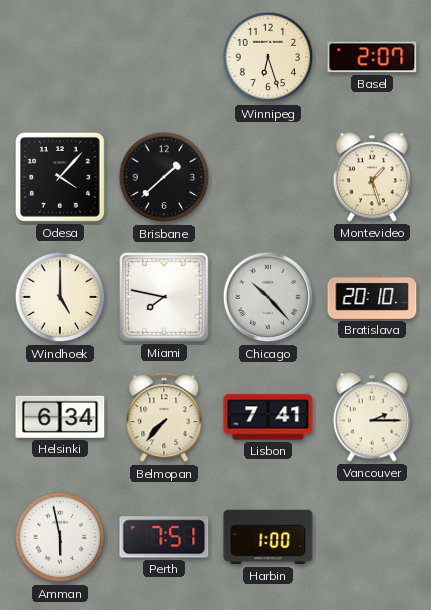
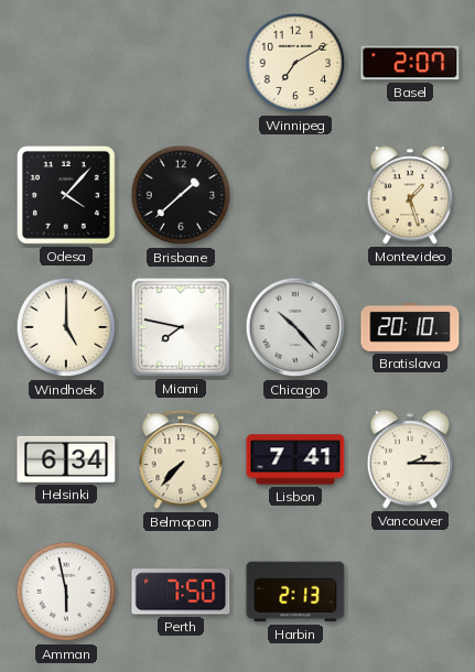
Winnipeg: 6:27 -> 7:10
Perth: 7:51 -> 7:50
Harbin: 1:00 -> 2:13
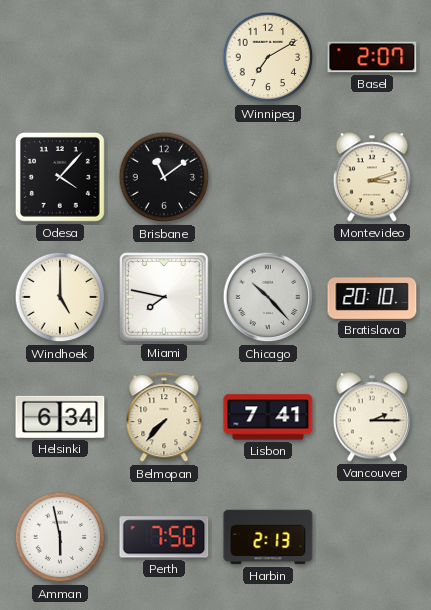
Brisbane: 1:38 -> 11:09
Montevideo: 1:27 -> 3:12
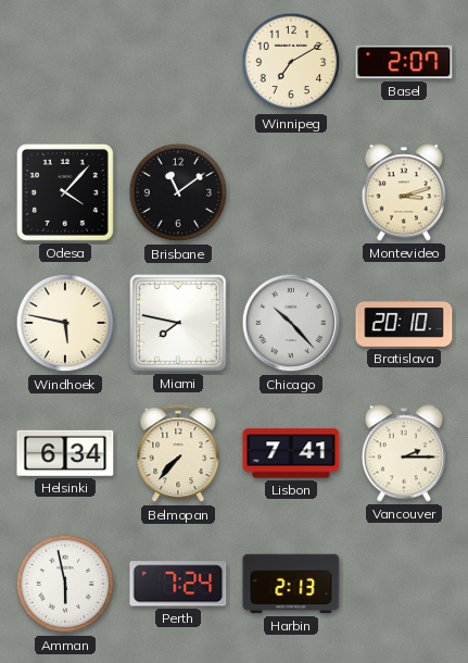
Windhoek: 5:00 -> 5:47
Perth: 7:50 -> 7:24
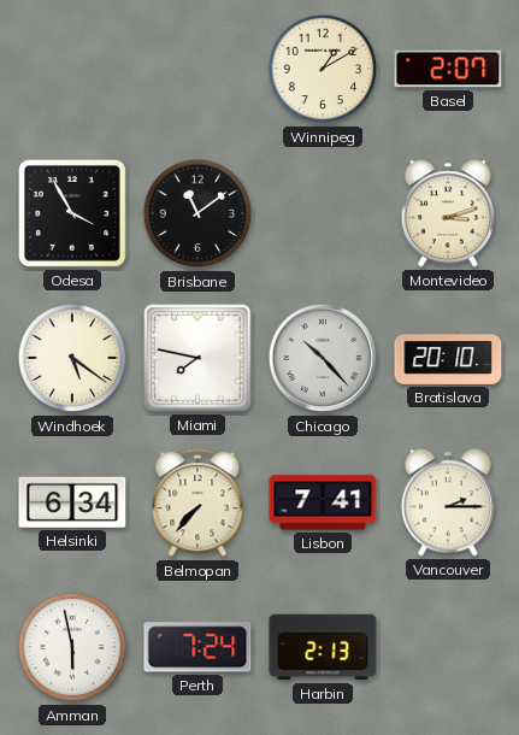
Winnipeg: 7:10 -> 1:10
Odesa: 4:07 -> 3:55
Windhoek: 5:47 -> 5:21
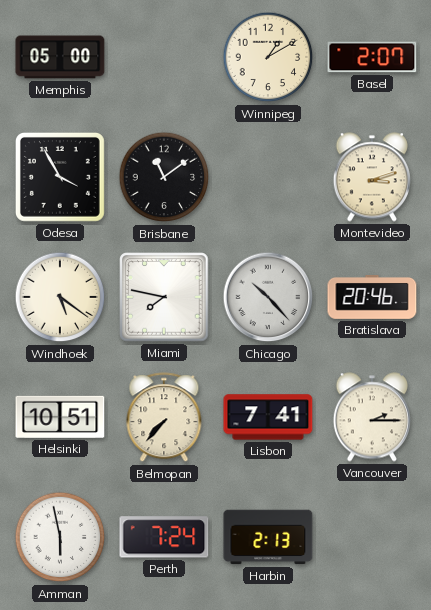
Memphis: none -> 05:00
Bratislava: 20:10 -> 20:46
Helsinki: 6:34 -> 10:51
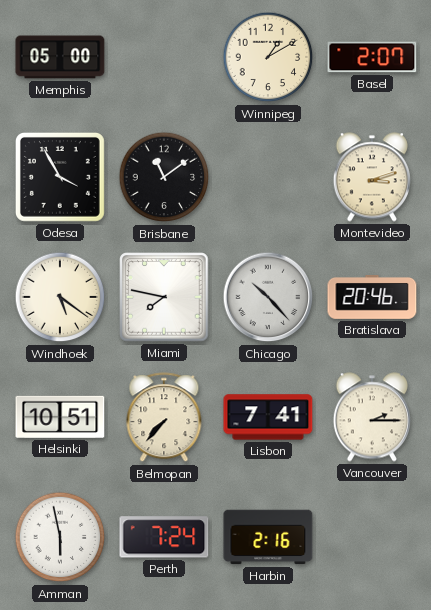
Harbin: 2:13 -> 2:16
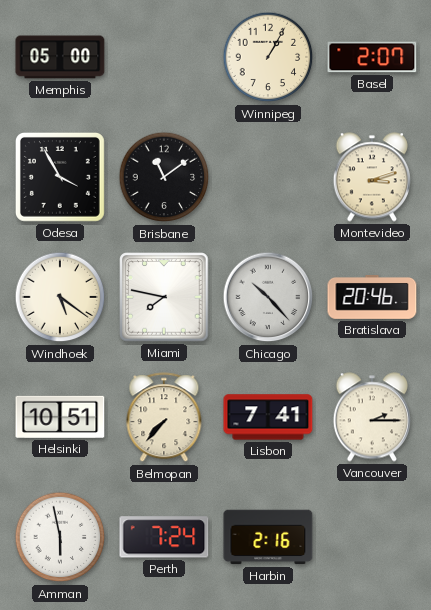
Winnipeg: 1:10 -> 1:05
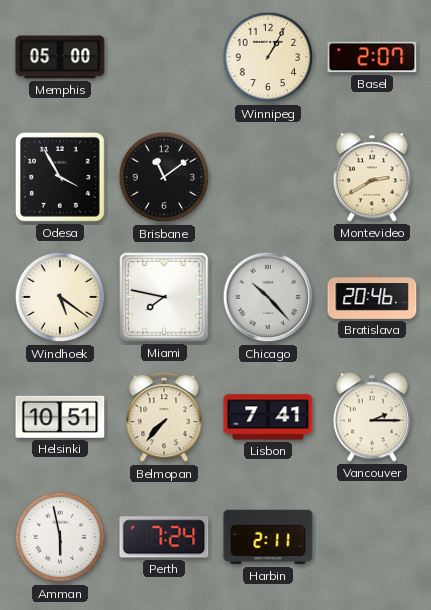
Montevideo: 3:12 -> 2:40
Harbin: 2:16 -> 2:11
